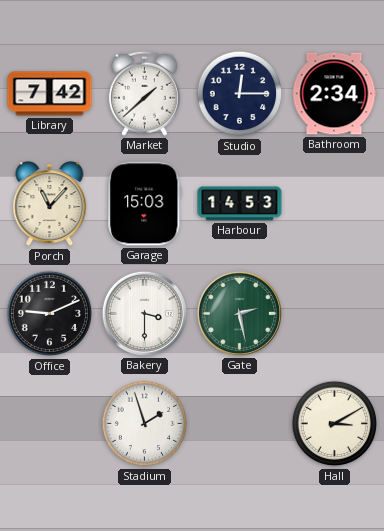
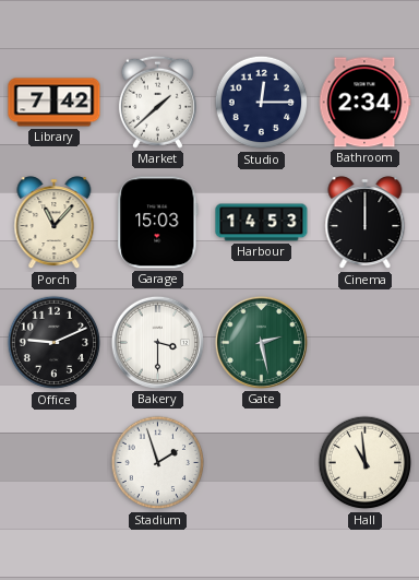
Cinema: none -> 12:00
Hall: 3:10 -> 10:59
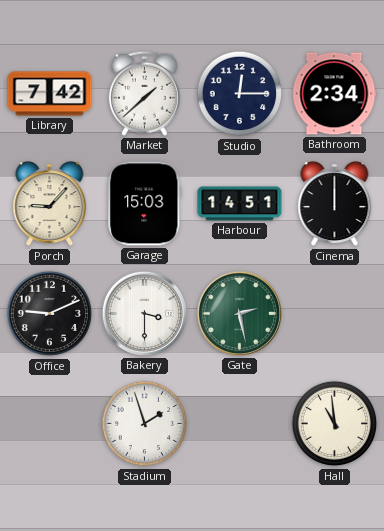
Porch: 11:07 -> 9:07
Harbour: 14:53 -> 14:51
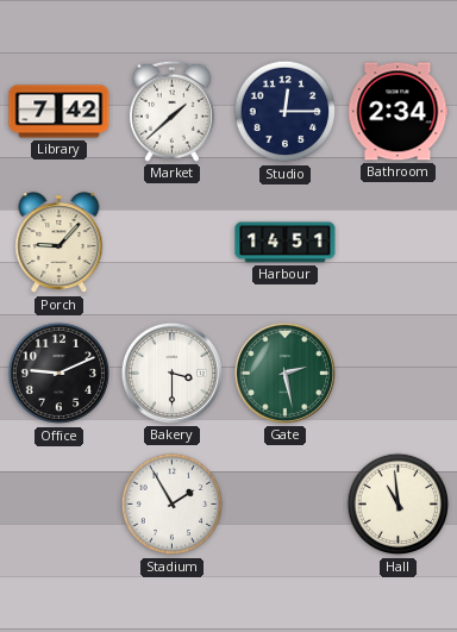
Garage: 15:03 -> none
Cinema: 12:00 -> none
Stadium: 1:57 -> 1:55
